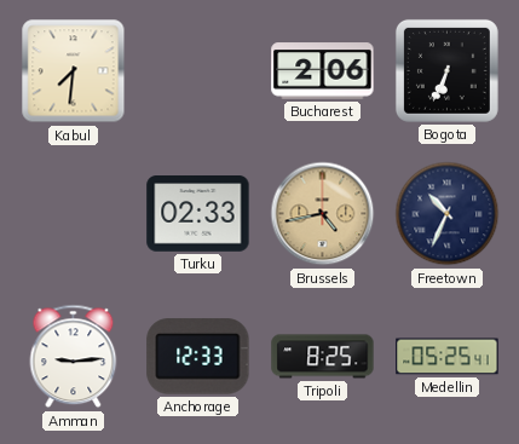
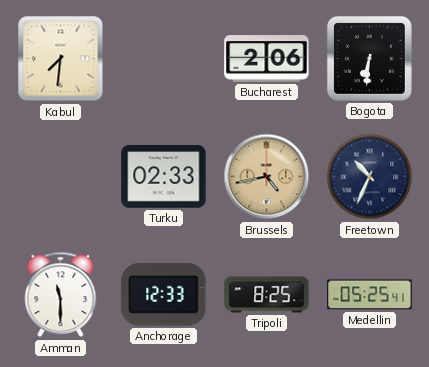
Bogota: 6:34 -> 6:31
Amman: 9:14 -> 11:30
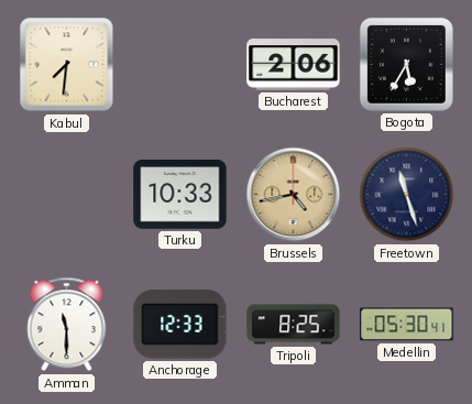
Bogota: 6:31 -> 5:35
Turku: 02:33 -> 10:33
Freetown: 10:34 -> 11:27
Medellin: 05:25 -> 05:30
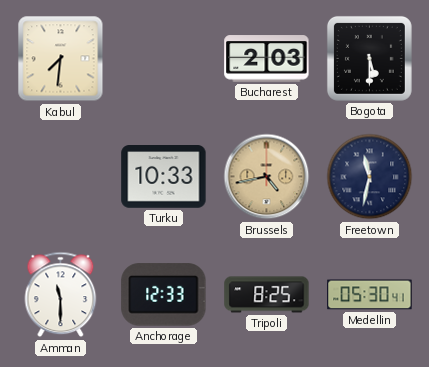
Bucharest: 2:06 -> 2:03
Bogota: 5:35 -> 5:30
Freetown: 11:27 -> 11:32
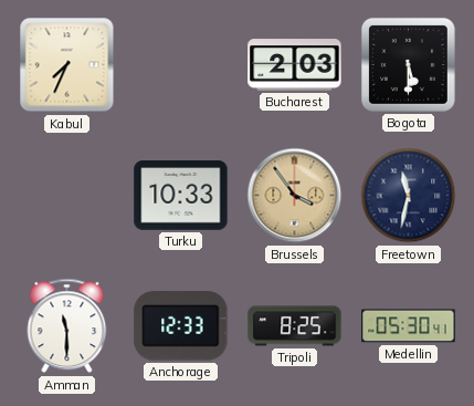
Kabul: 7:31 -> 7:34
Brussels: 4:43 -> 3:54
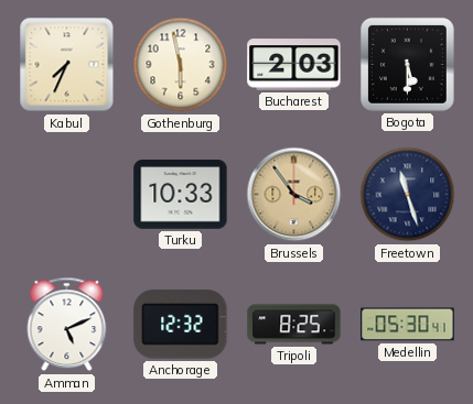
Gothenburg: none -> 5:58
Freetown: 11:32 -> 11:27
Amman: 11:30 -> 5:11
Anchorage: 12:33 -> 12:32
